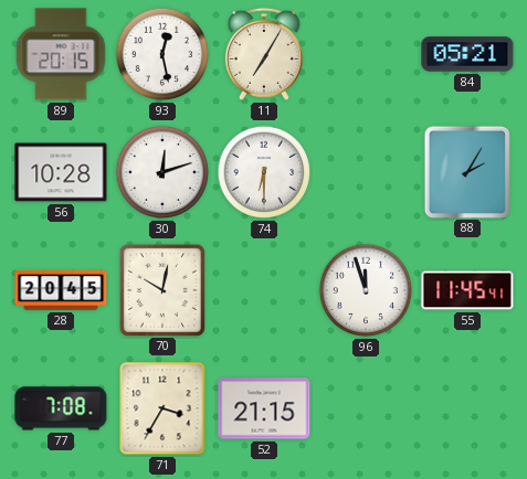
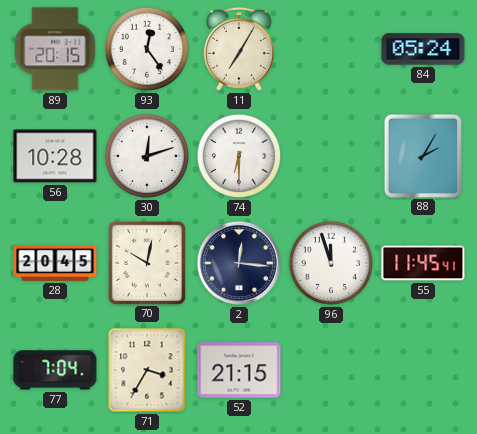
93: 12:28 -> 12:24
84: 05:21 -> 05:24
2: none -> 12:16
77: 7:08 -> 7:04
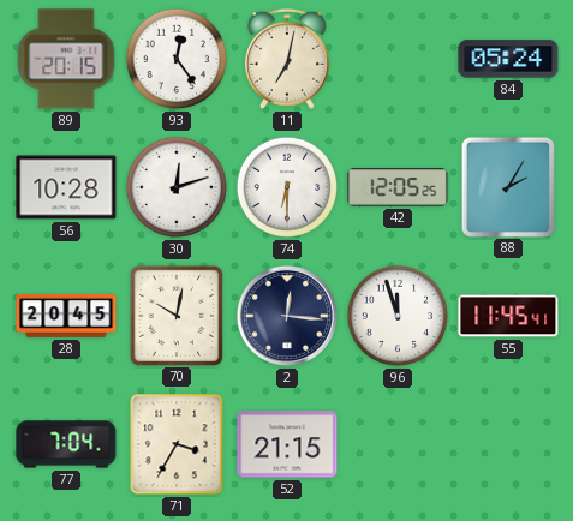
11: 7:05 -> 7:02
42: none -> 12:05
